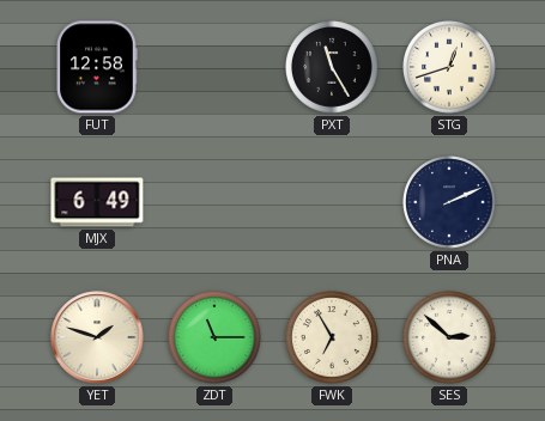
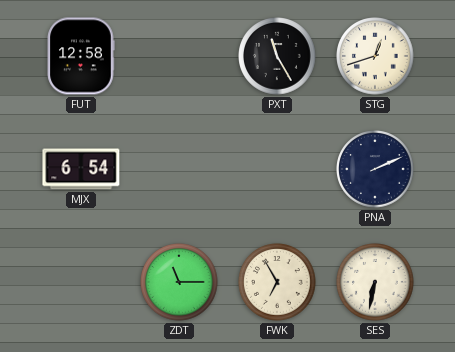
MJX: 6:49 -> 6:54
YET: 1:48 -> none
SES: 2:52 -> 6:32
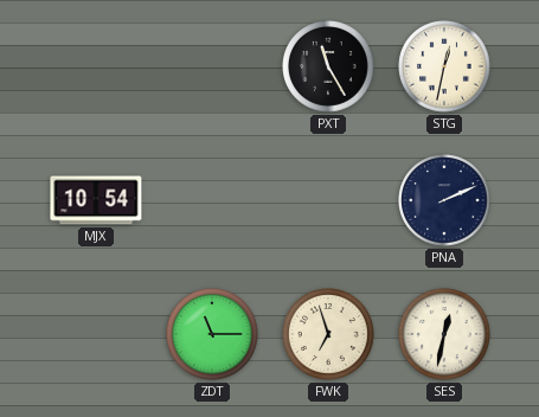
FUT: 12:58 -> none
STG: 12:42 -> 12:32
MJX: 6:54 -> 10:54
FWK: 6:55 -> 6:57
SES: 6:32 -> 12:32
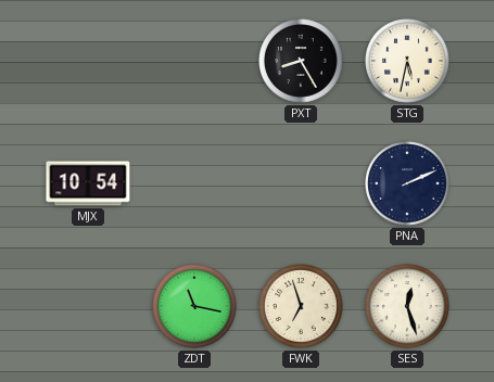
PXT: 11:25 -> 8:25
STG: 12:32 -> 5:32
ZDT: 11:15 -> 11:17
SES: 12:32 -> 12:27
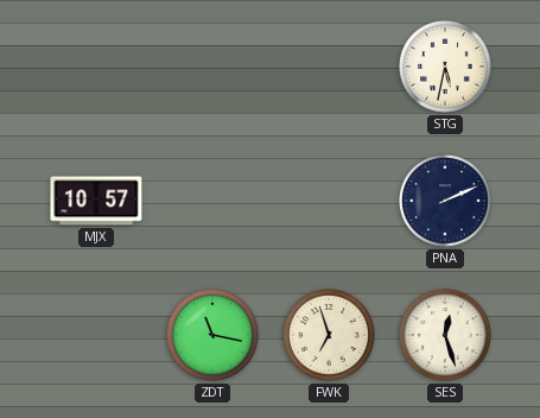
PXT: 8:25 -> none
MJX: 10:54 -> 10:57
